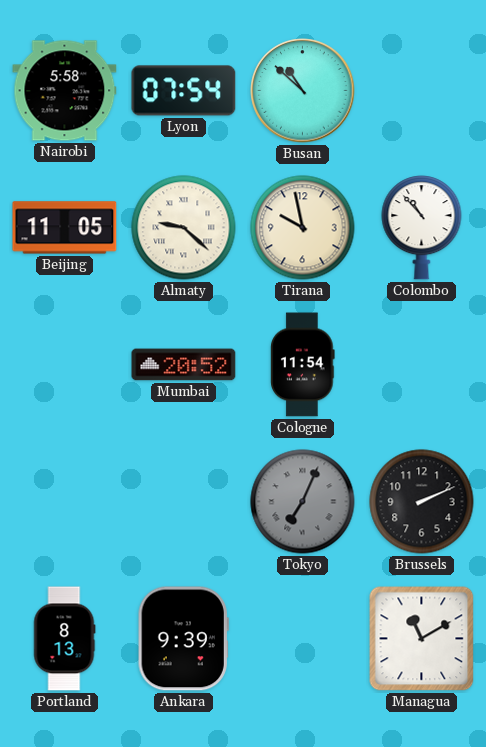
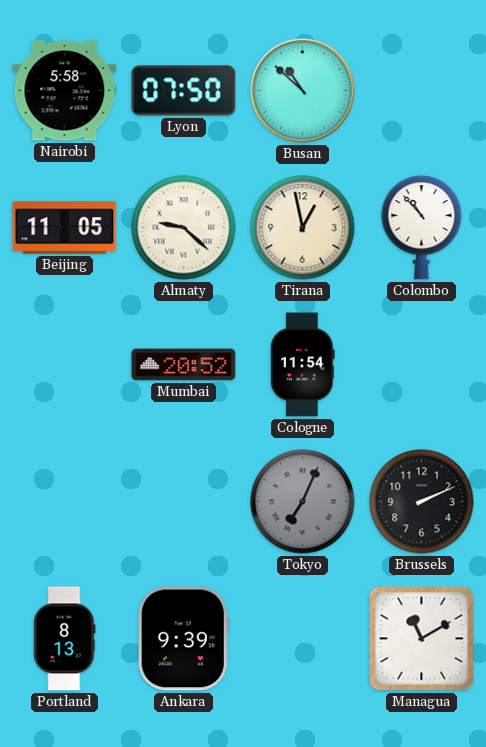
Lyon: 07:54 -> 07:50
Tirana: 9:58 -> 12:58
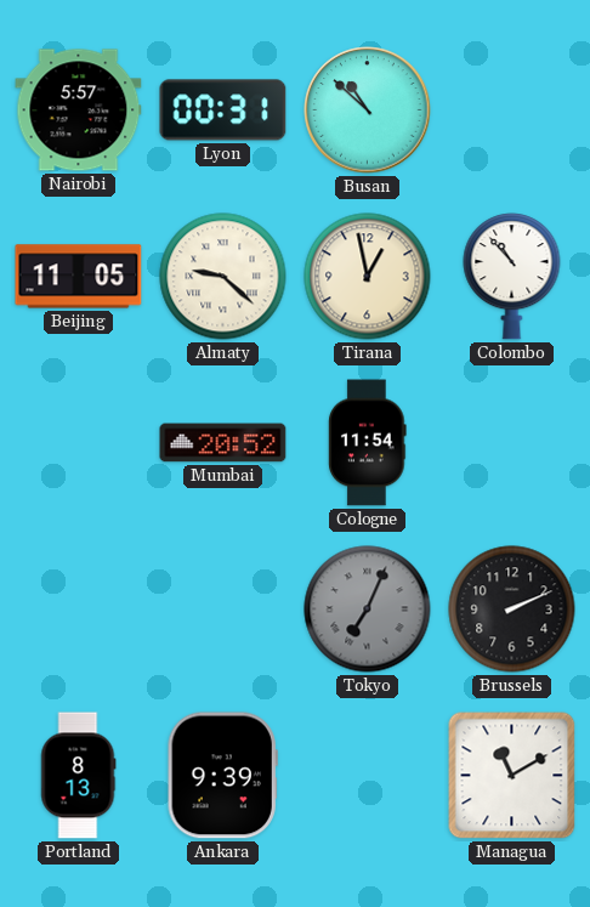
Nairobi: 5:58 -> 5:57
Lyon: 07:50 -> 00:31
